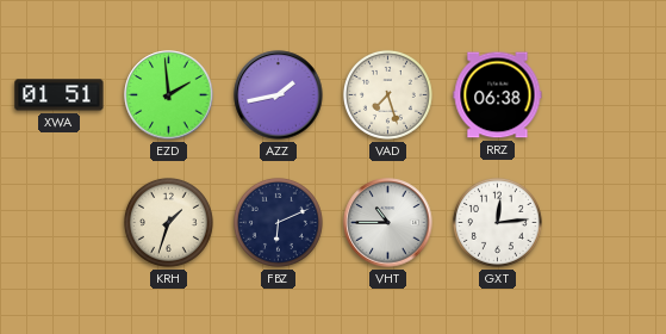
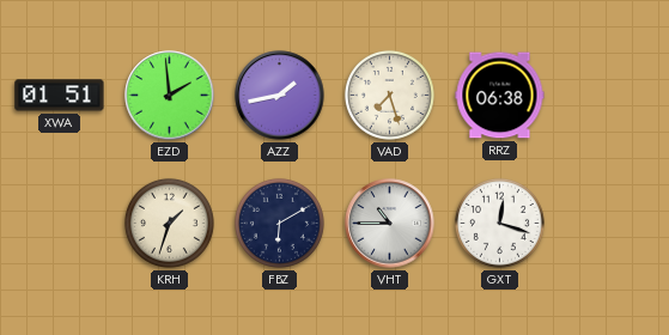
FBZ: 6:11 -> 6:10
GXT: 12:14 -> 12:18
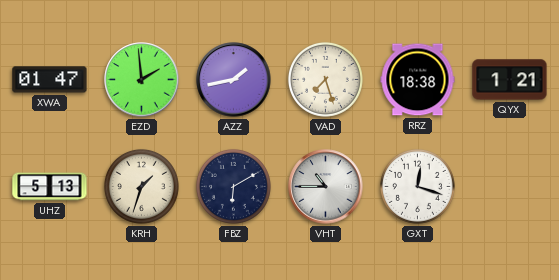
XWA: 01:51 -> 01:47
RRZ: 06:38 -> 18:38
QYX: none -> 1:21
UHZ: none -> 5:13
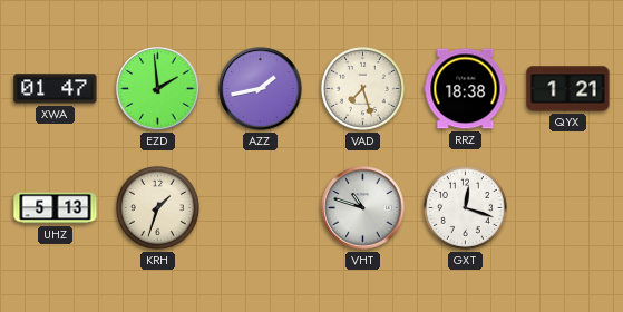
FBZ: 6:10 -> none
VHT: 10:45 -> 10:48
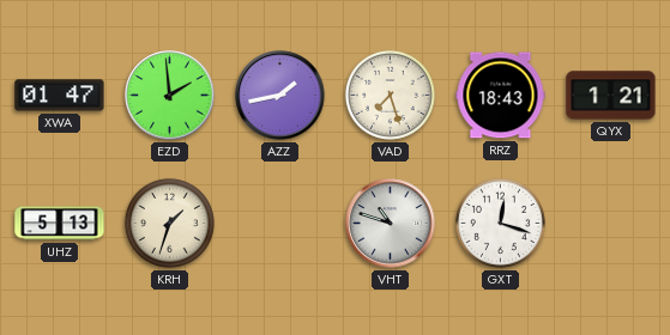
RRZ: 18:38 -> 18:43
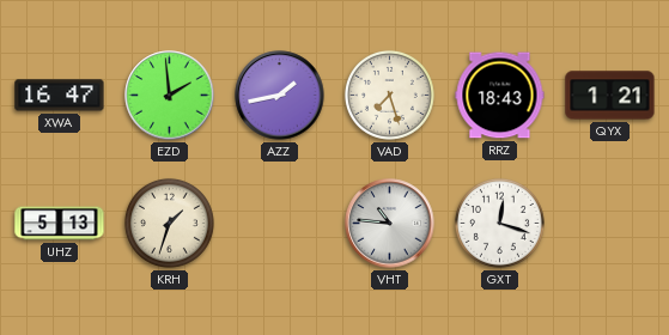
XWA: 01:47 -> 16:47
VHT: 10:48 -> 10:46
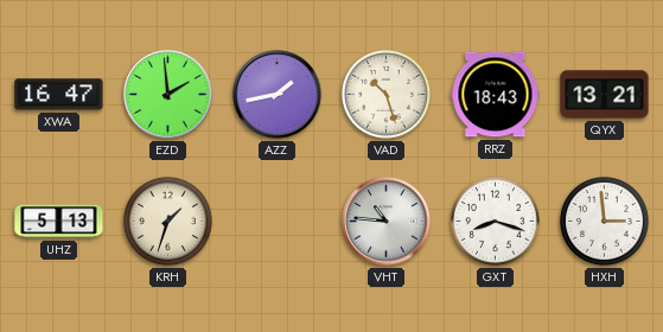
VAD: 7:27 -> 10:27
QYX: 1:21 -> 13:21
GXT: 12:18 -> 8:18
HXH: none -> 2:59
